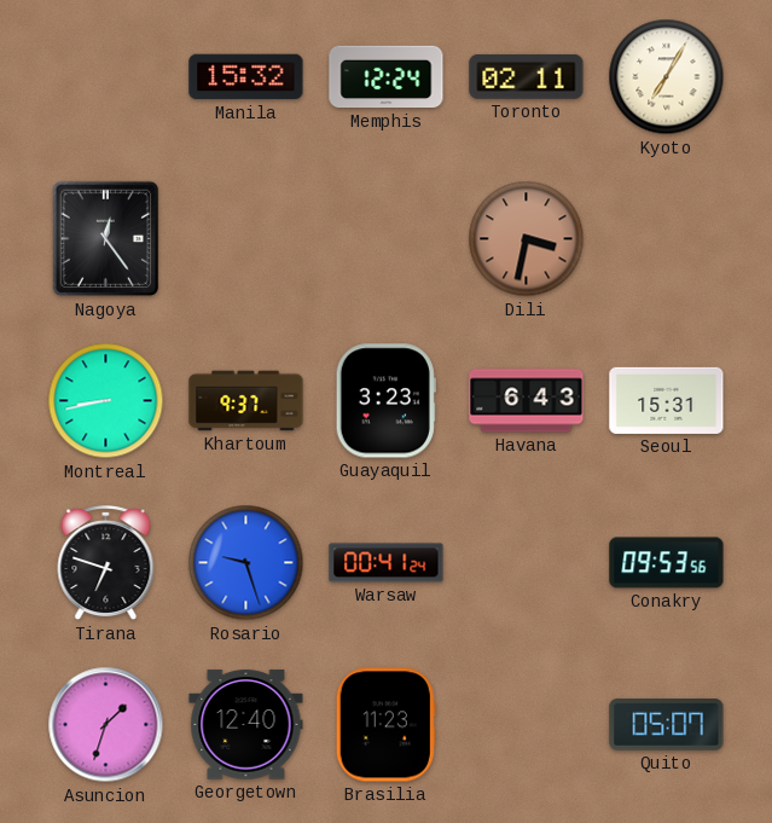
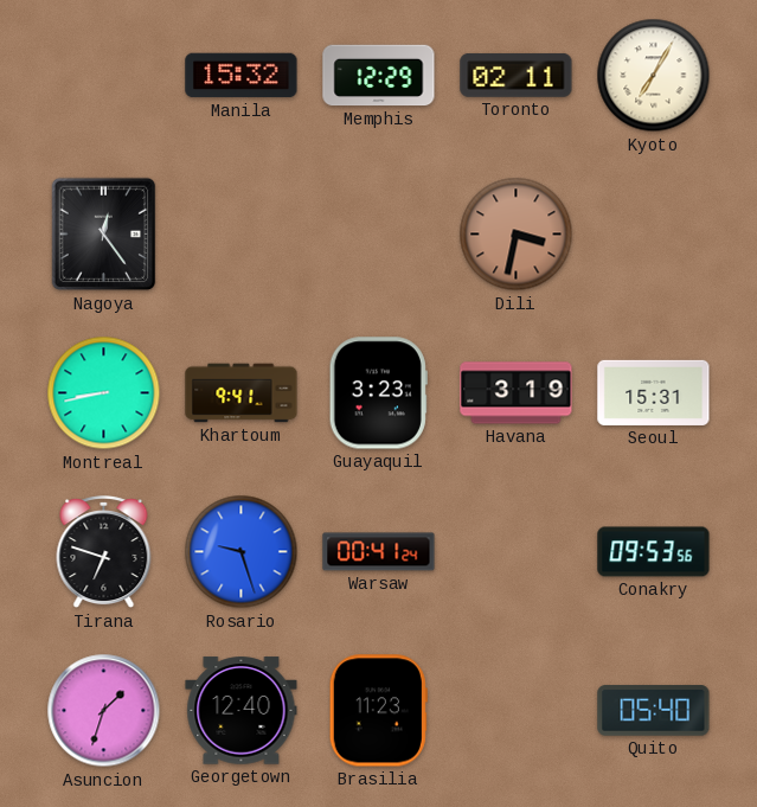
Memphis: 12:24 -> 12:29
Khartoum: 9:37 -> 9:41
Havana: 6:43 -> 3:19
Quito: 05:07 -> 05:40
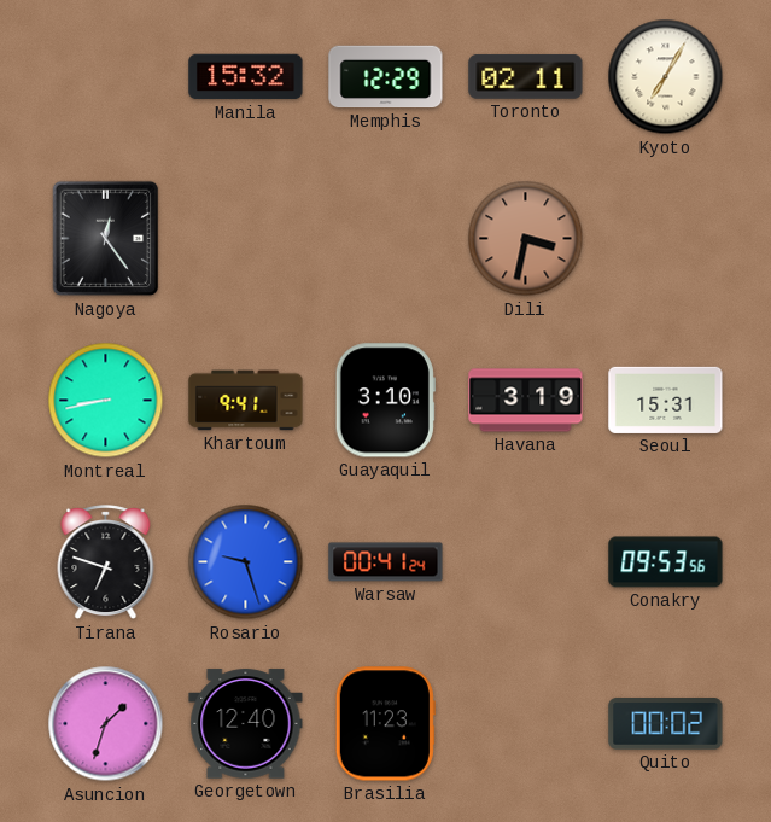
Guayaquil: 3:23 -> 3:10
Quito: 05:40 -> 00:02
